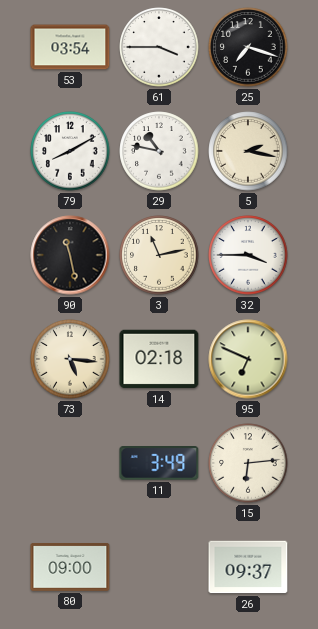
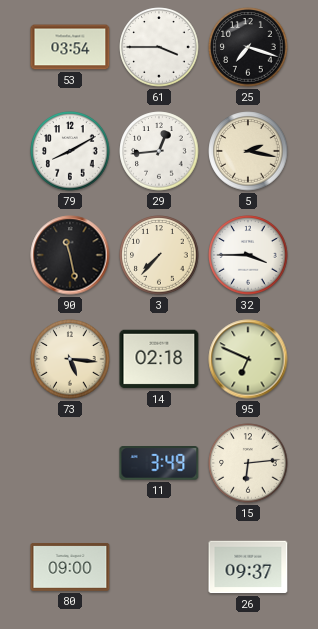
29: 10:47 -> 12:44
3: 11:13 -> 7:37
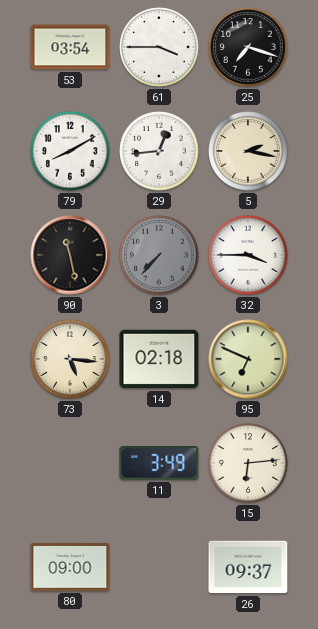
3 dial: cream -> grey
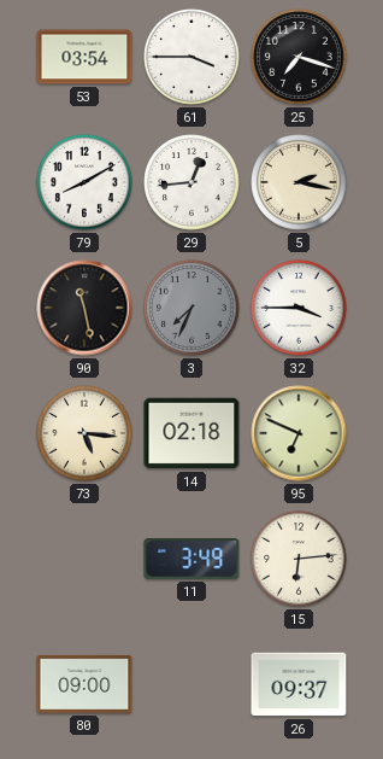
3: 7:37 -> 7:34
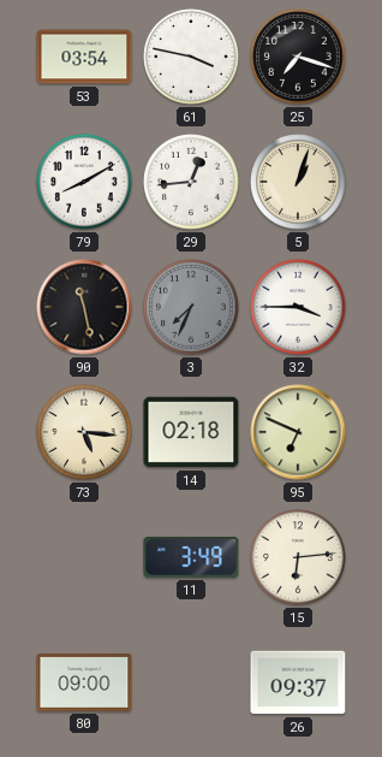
61: 3:45 -> 3:47
5: 2:17 -> 1:03
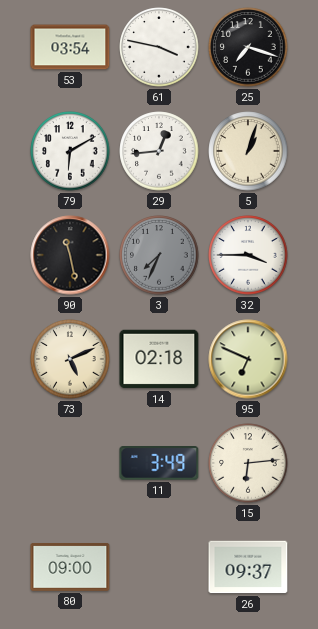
79: 8:10 -> 6:10
73: 5:16 -> 5:11
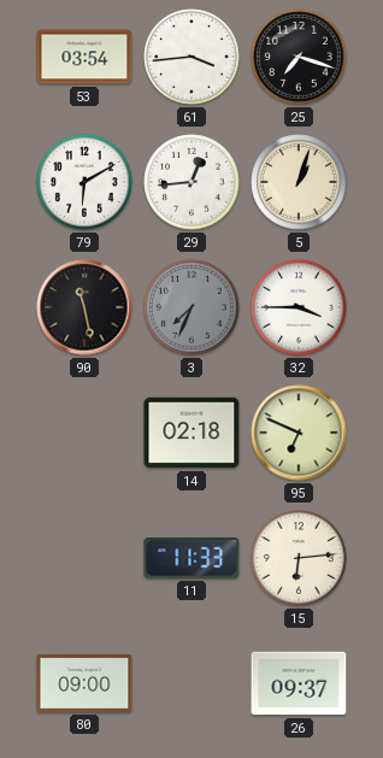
61: 3:47 -> 3:44
73: 5:11 -> none
11: 3:49 -> 11:33
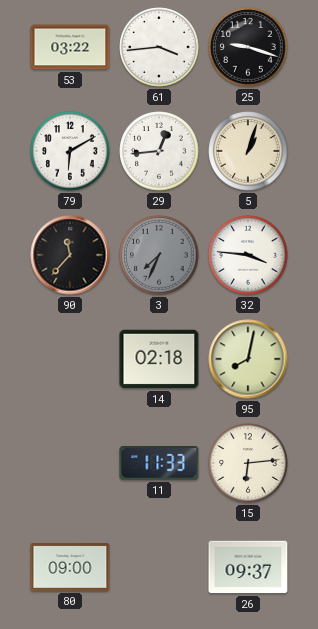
53: 03:54 -> 03:22
25: 7:18 -> 9:18
90: 11:28 -> 11:37
32: 3:45 -> 3:46
95: 6:49 -> 8:02
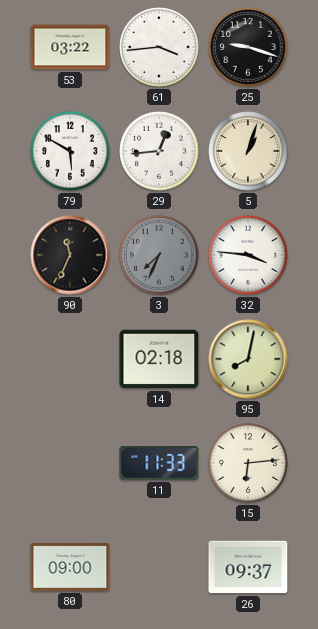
79: 6:10 -> 5:50
90: 11:37 -> 11:34
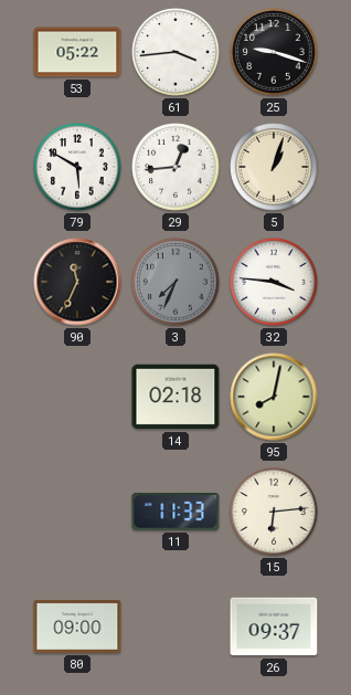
53: 03:22 -> 05:22
